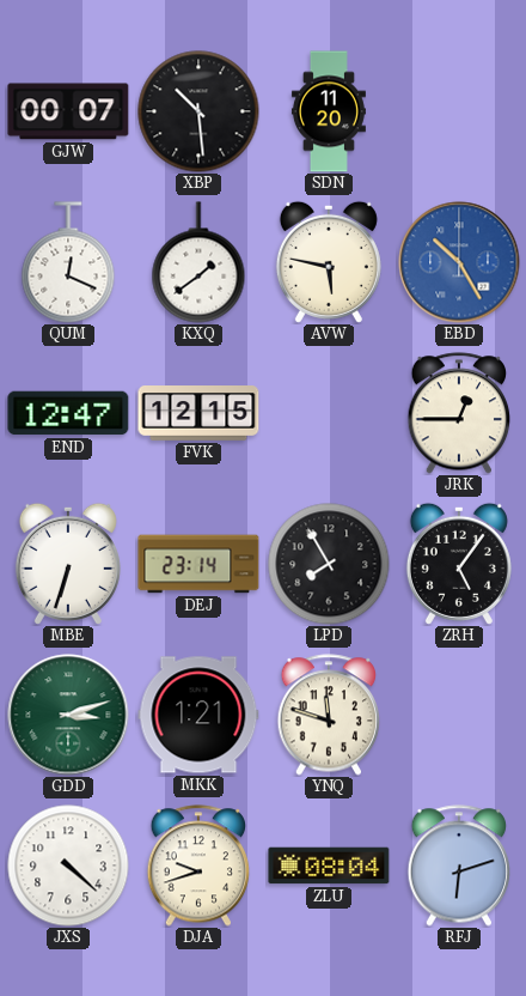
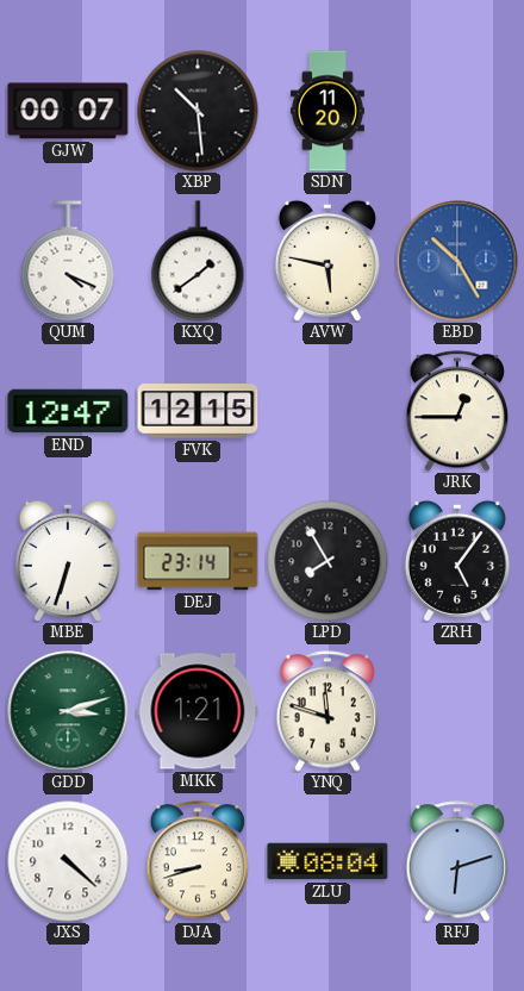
QUM: 12:19 -> 4:19
DJA: 9:42 -> 8:42
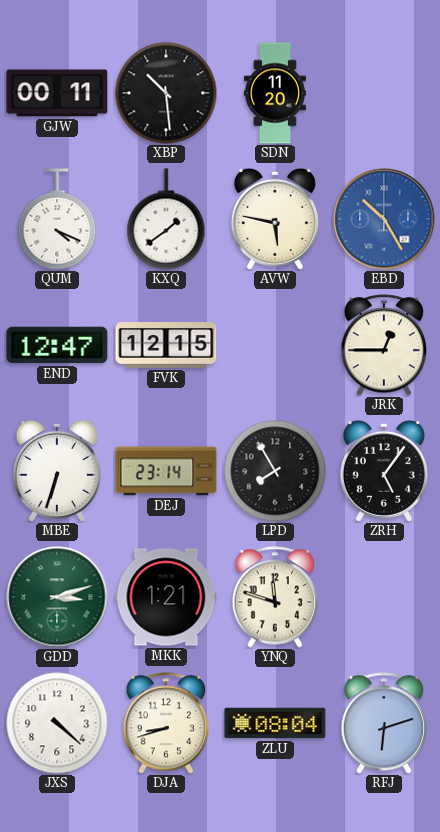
GJW: 00:07 -> 00:11
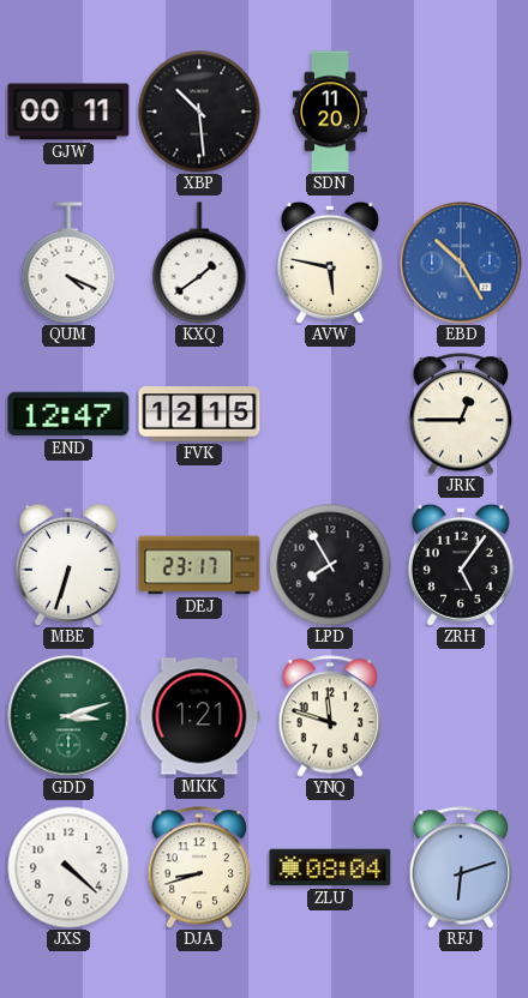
DEJ: 23:14 -> 23:17
